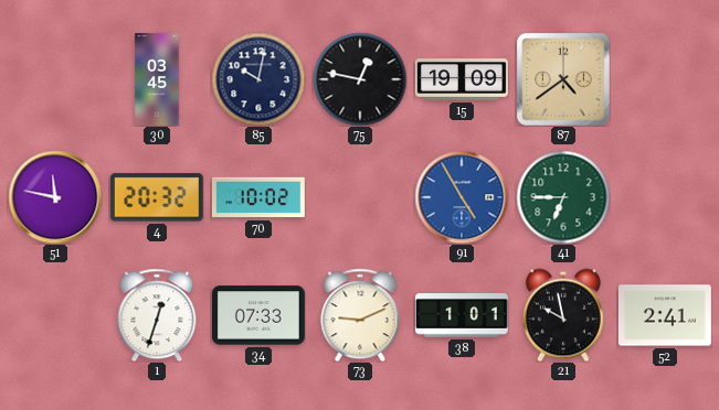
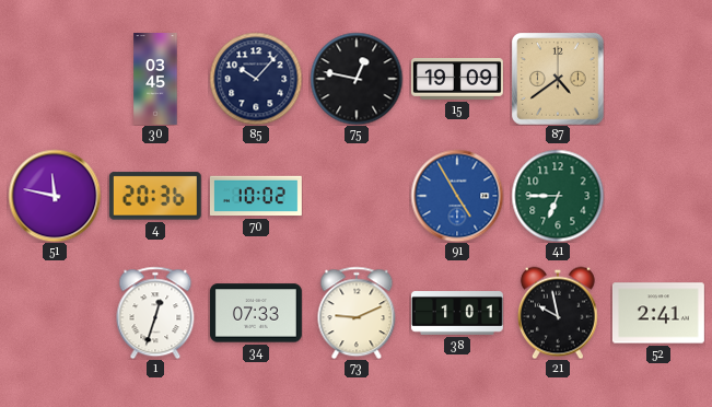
85: 10:02 -> 10:07
4: 20:32 -> 20:36
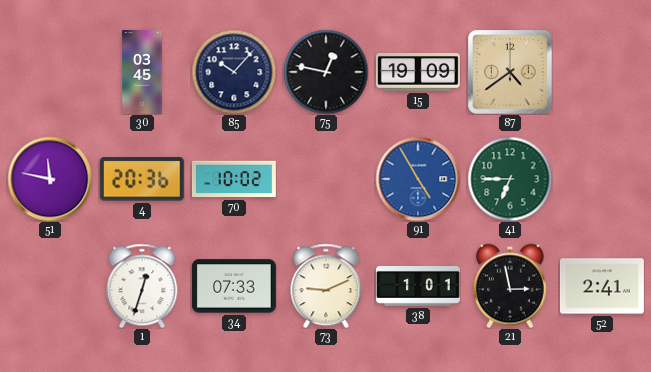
21: 9:58 -> 2:58
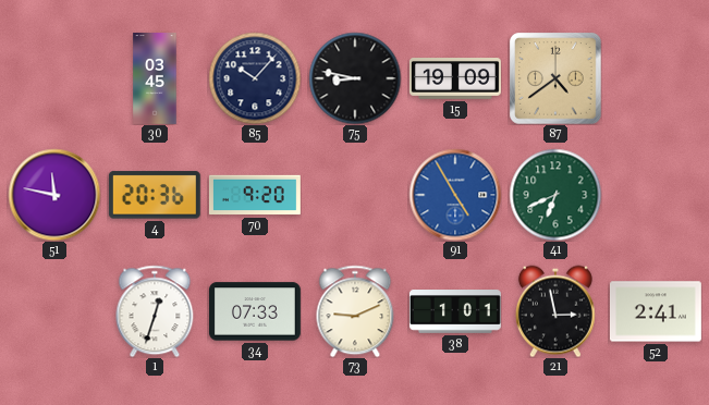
75: 12:47 -> 8:47
70: 10:02 -> 9:20
41: 6:45 -> 6:41
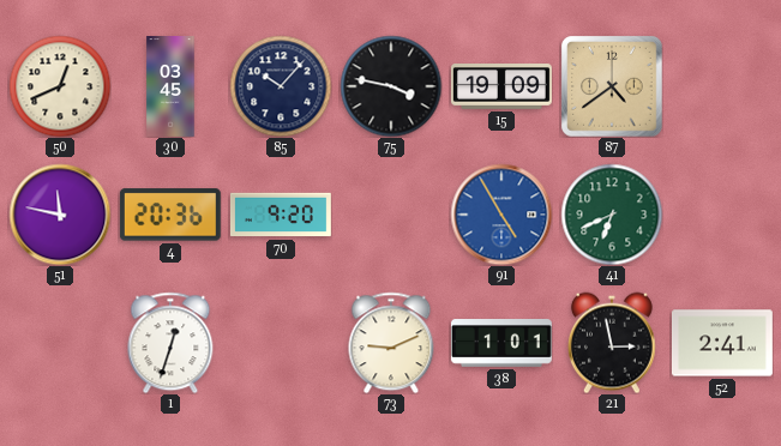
50: none -> 12:41
75: 8:47 -> 3:47
34: 07:33 -> none
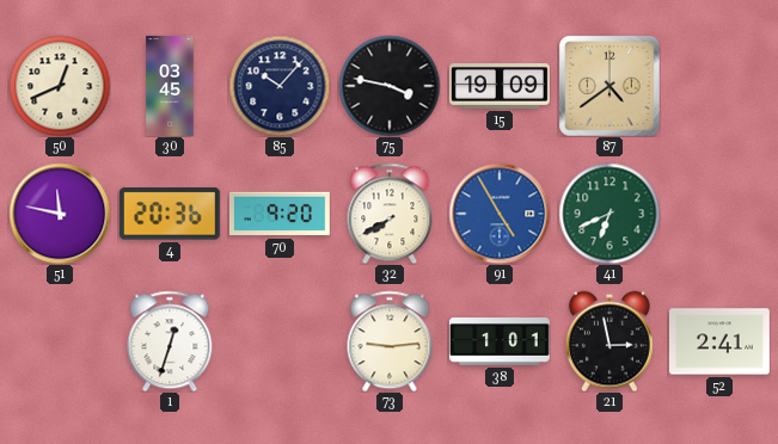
32: none -> 7:40
73: 9:11 -> 9:14
